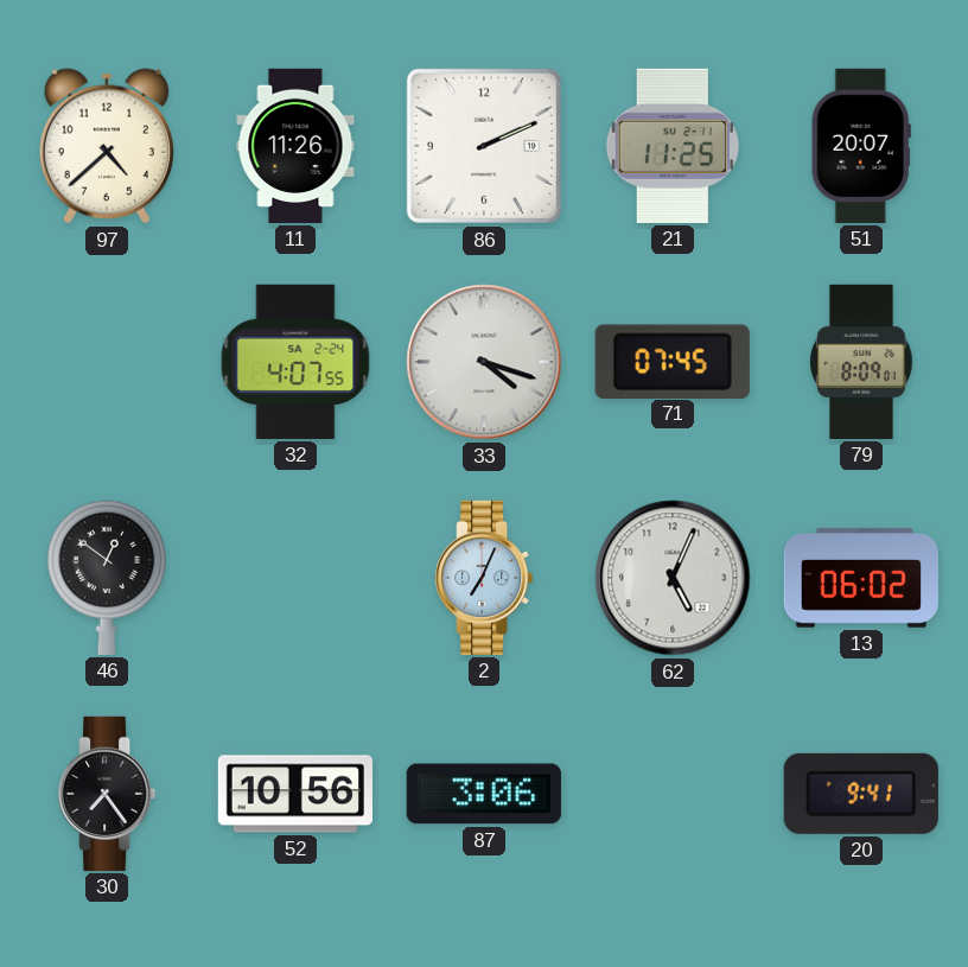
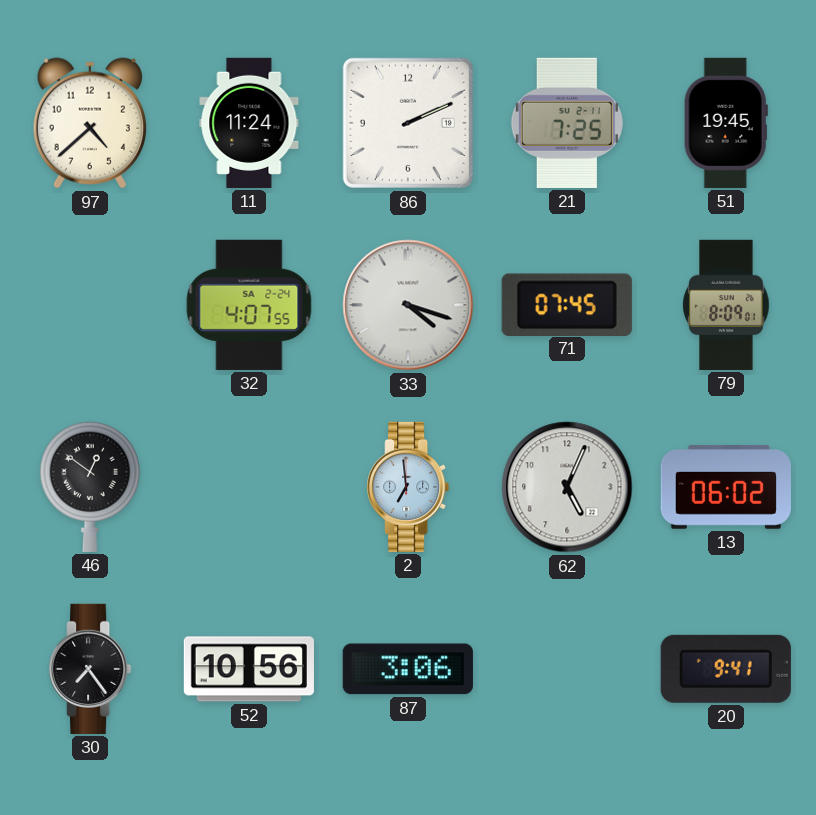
11: 11:26 -> 11:24
21: 11:25 -> 7:25
51: 20:07 -> 19:45
2: 7:04 -> 6:59
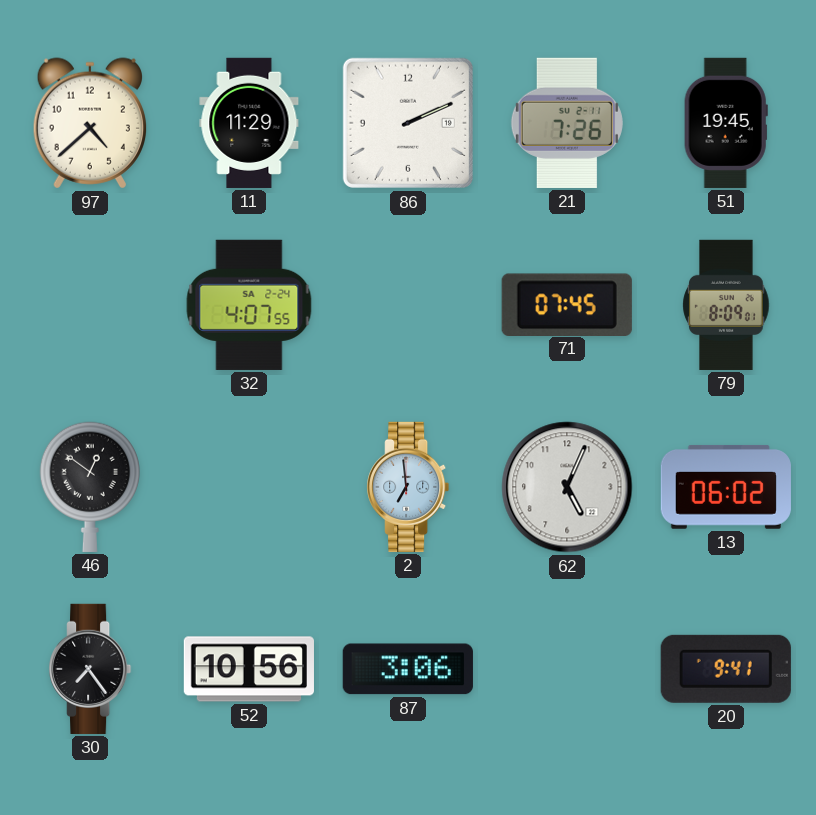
11: 11:24 -> 11:29
21: 7:25 -> 7:26
33: 4:18 -> none
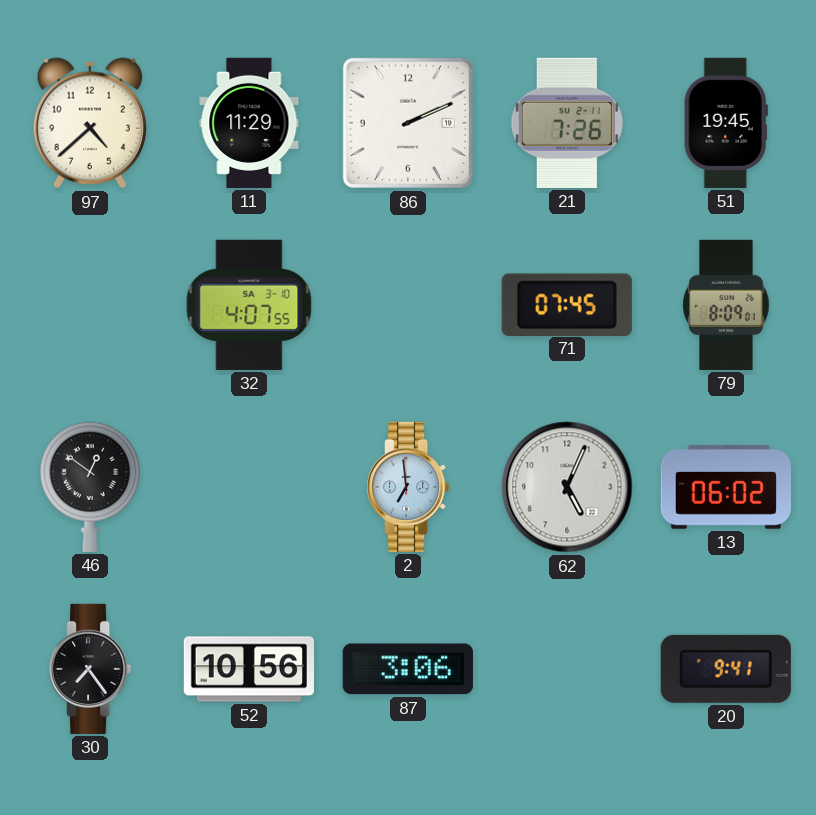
32 date: SA 2-24 -> SA 3-10
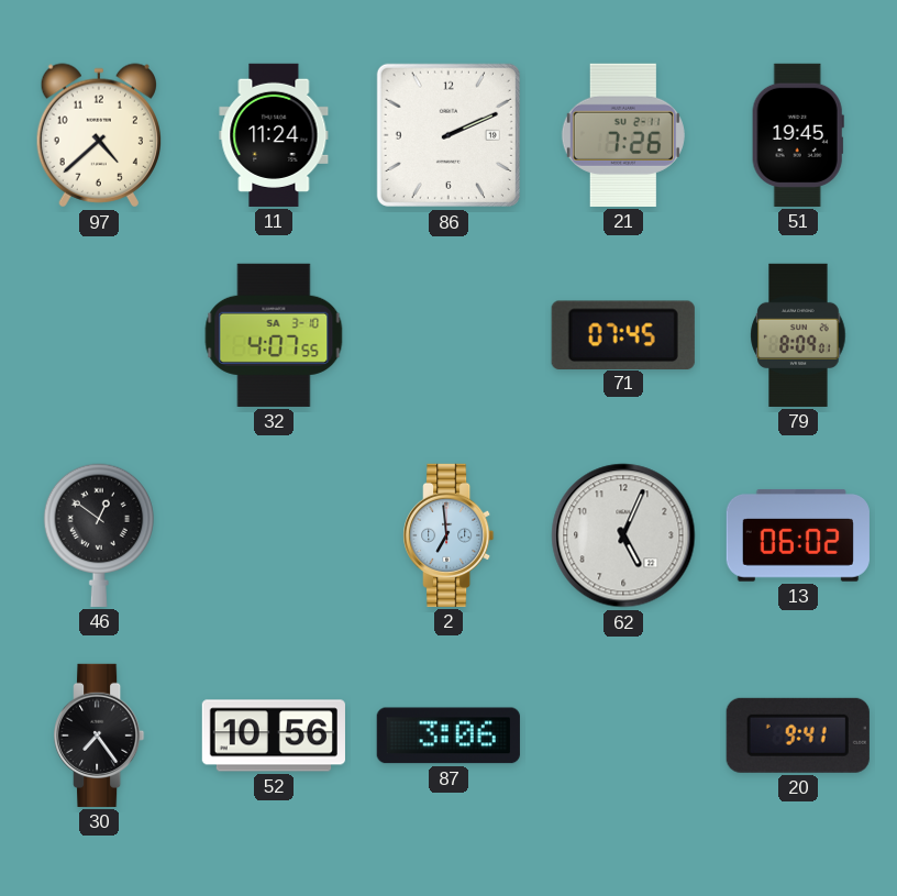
11: 11:29 -> 11:24
